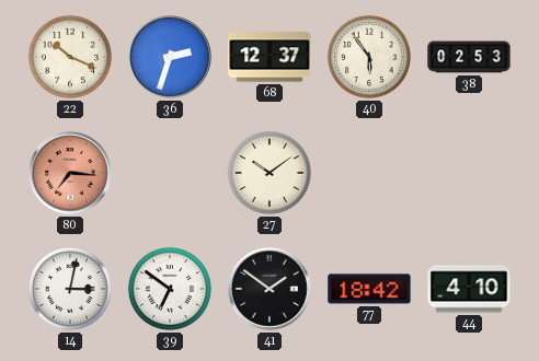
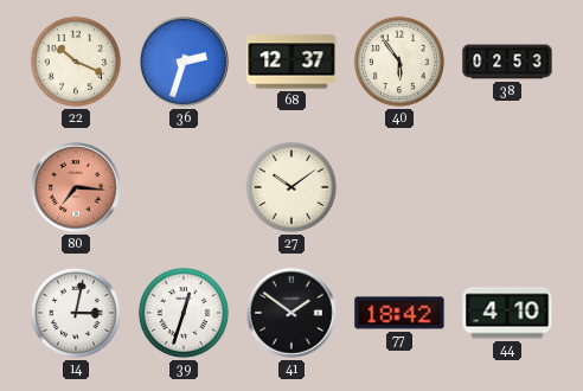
39: 6:51 -> 12:33
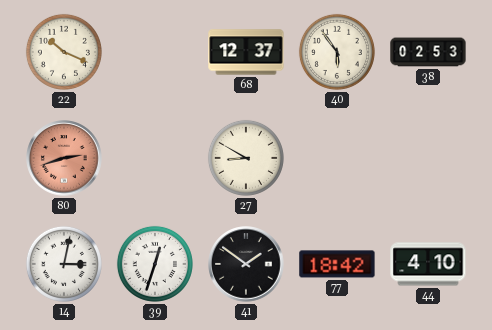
36: 2:33 -> none
80: 7:16 -> 2:42
27: 10:09 -> 8:50
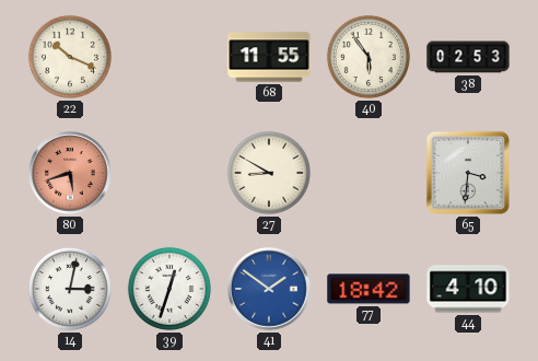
68: 12:37 -> 11:55
80: 2:42 -> 5:42
65: none -> 3:31
41 dial: black -> blue
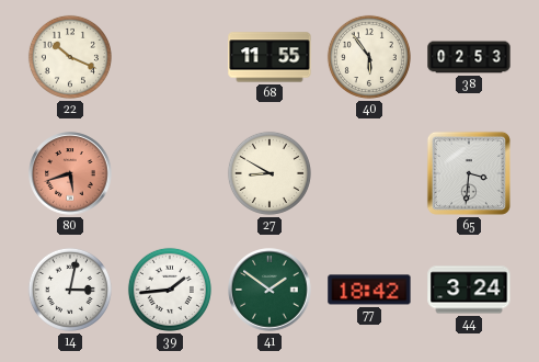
39: 12:33 -> 1:44
41 dial: blue -> green
44: 4:10 -> 3:24
